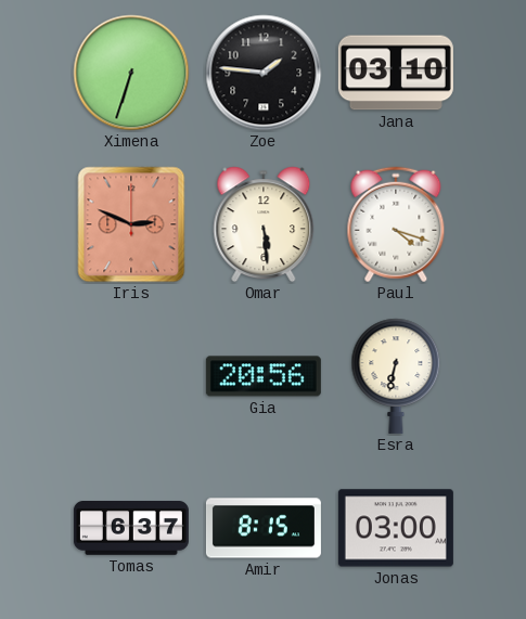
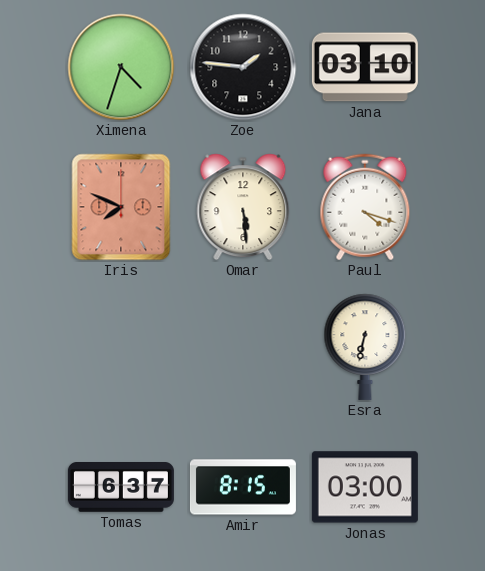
Ximena: 6:33 -> 4:33
Iris: 2:49 -> 7:49
Gia: 20:56 -> none
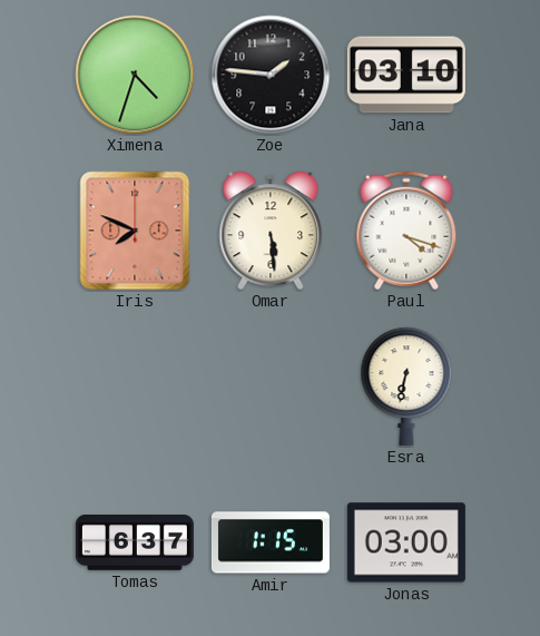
Amir: 8:15 -> 1:15
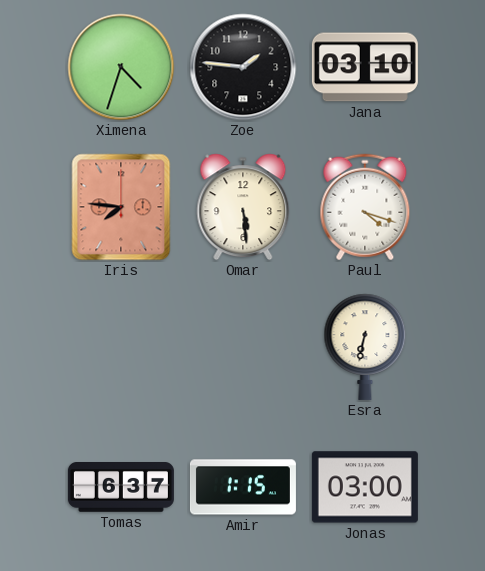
Iris: 7:49 -> 7:46
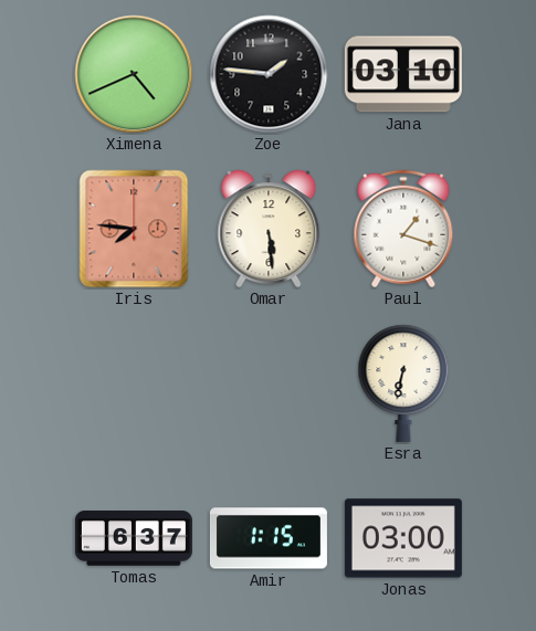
Ximena: 4:33 -> 4:41
Paul: 4:18 -> 1:18
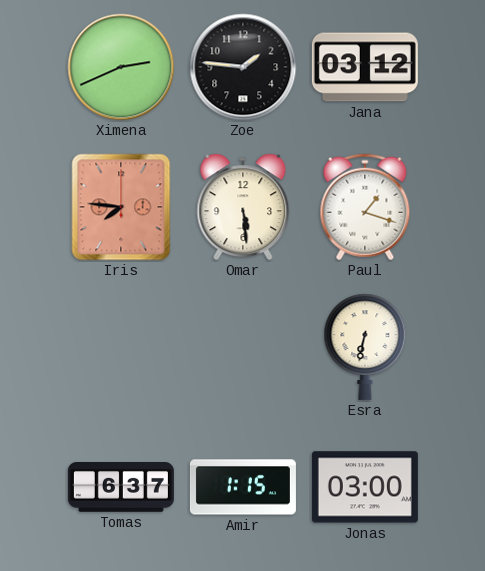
Ximena: 4:41 -> 2:41
Jana: 03:10 -> 03:12
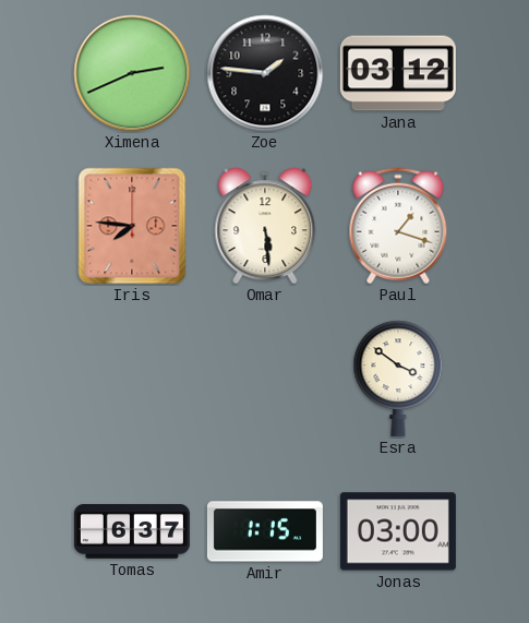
Esra: 6:32 -> 3:51
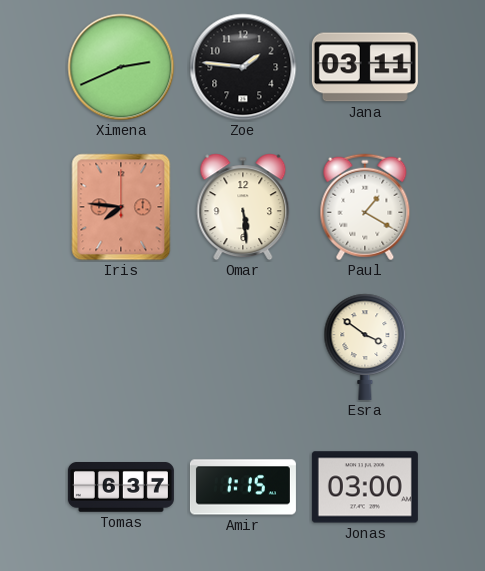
Jana: 03:12 -> 03:11
Paul: 1:18 -> 1:20
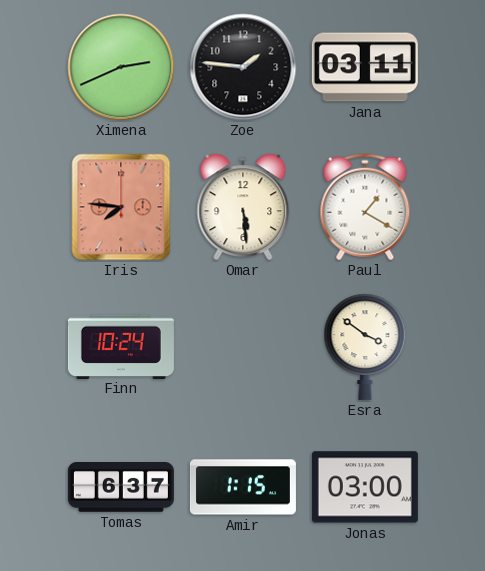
Finn: none -> 10:24
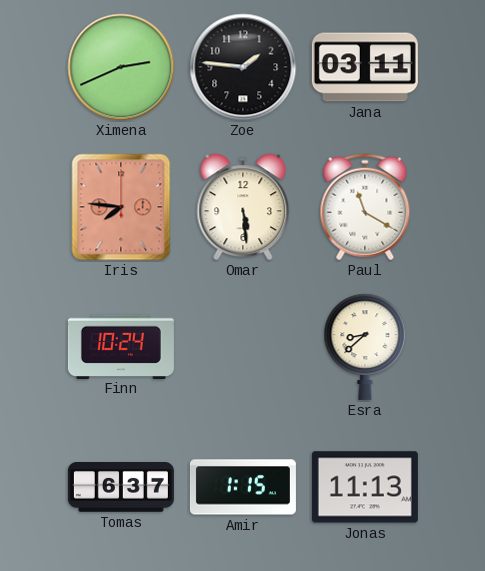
Paul: 1:20 -> 11:20
Esra: 3:51 -> 8:38
Jonas: 03:00 -> 11:13
